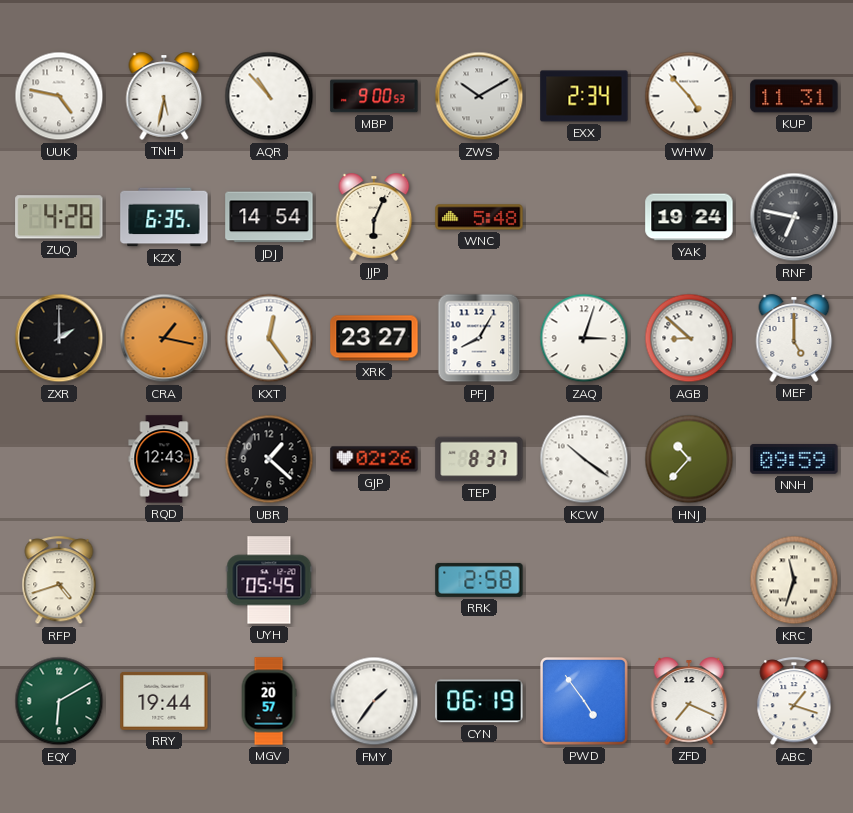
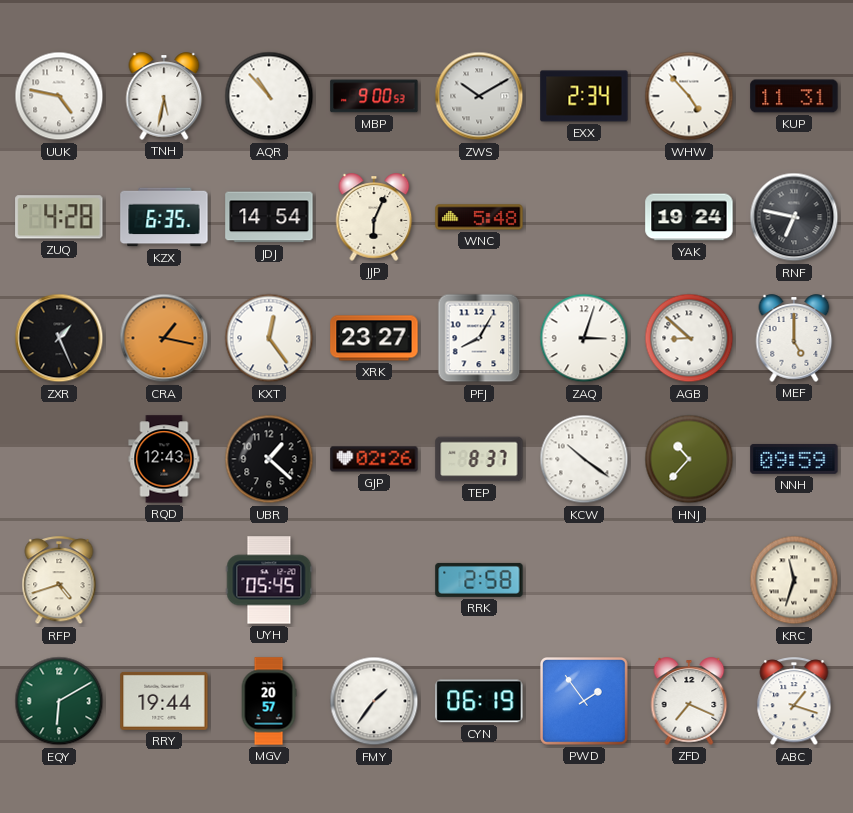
ZXR: 2:00 -> 1:26
PWD: 4:54 -> 1:54
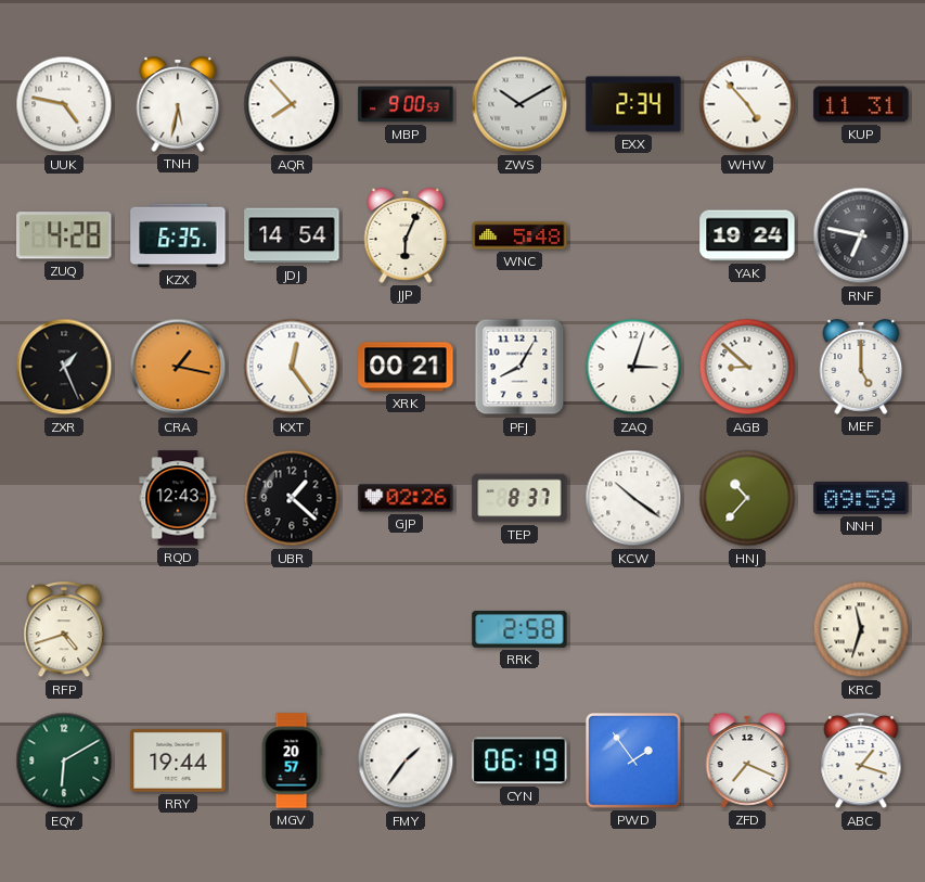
AQR: 10:53 -> 7:53
XRK: 23:27 -> 00:21
UYH: 05:45 -> none
